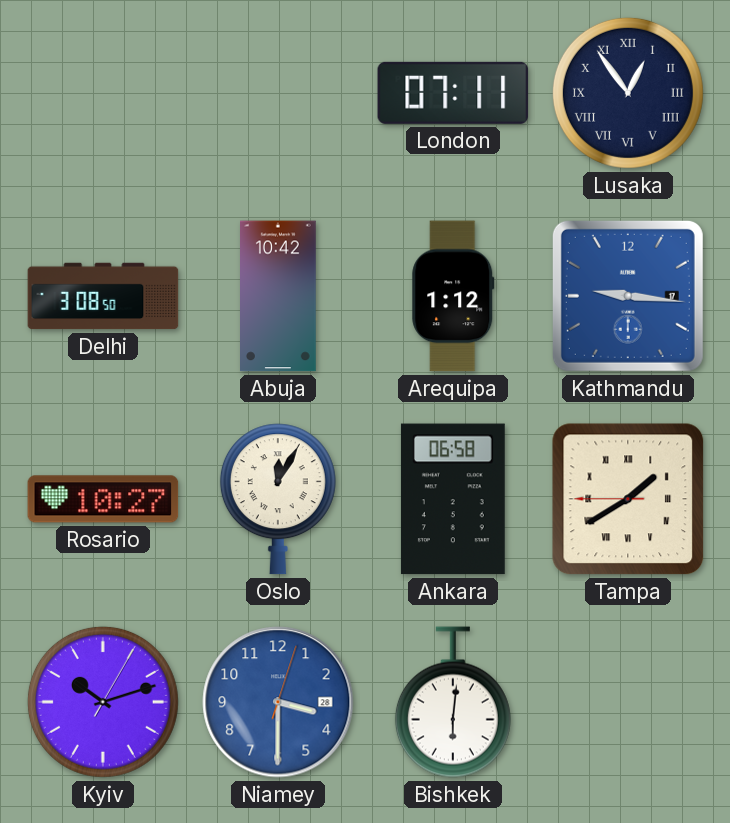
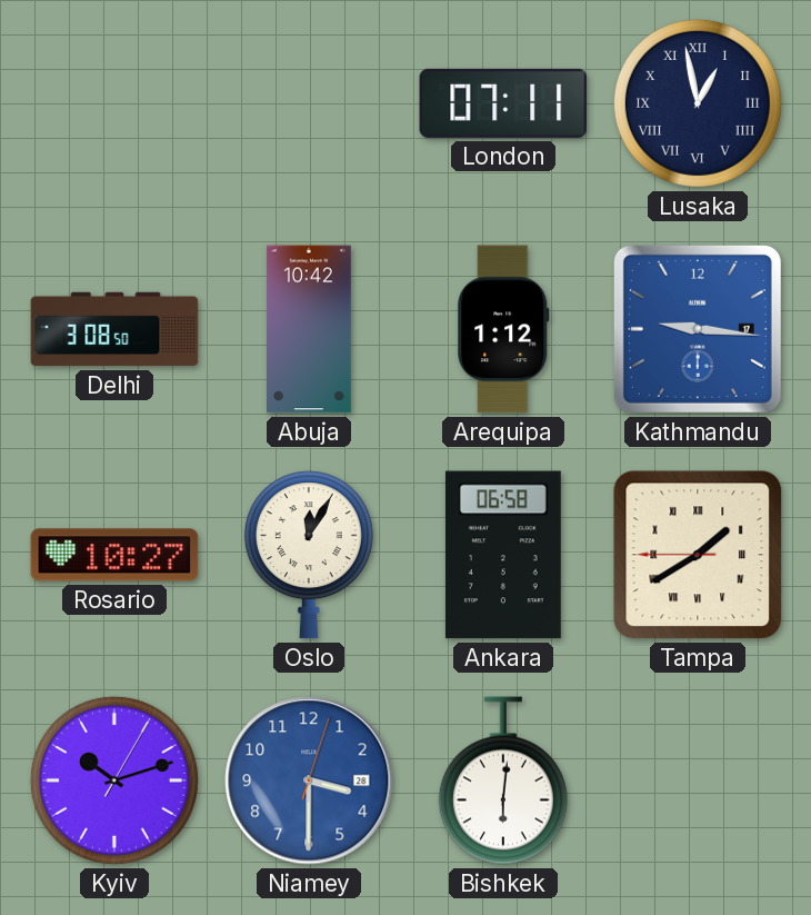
Lusaka: 12:54 -> 12:58
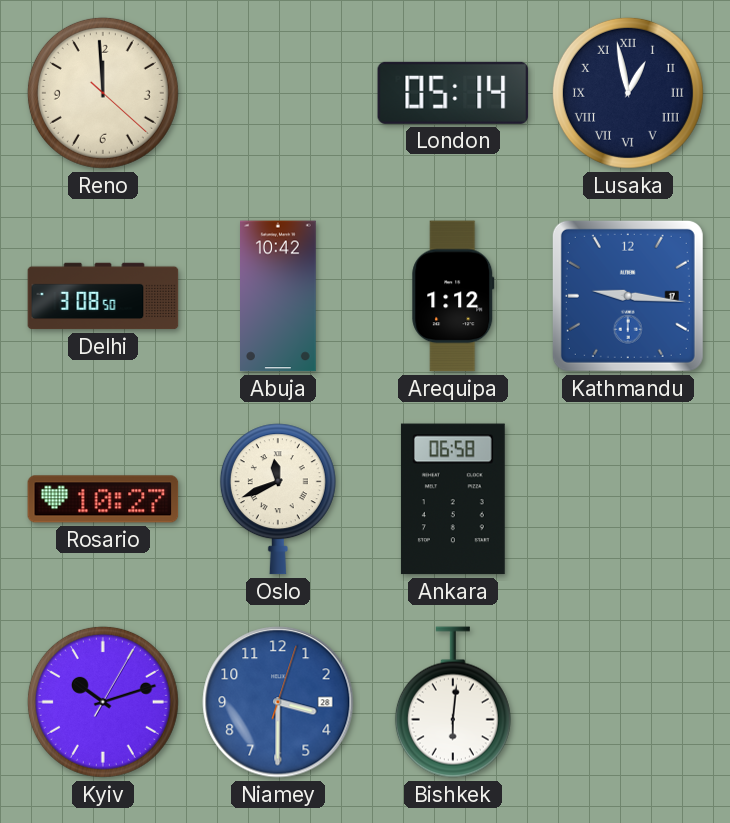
Reno: none -> 11:59
London: 07:11 -> 05:14
Oslo: 12:05 -> 11:41
Tampa: 1:39 -> none
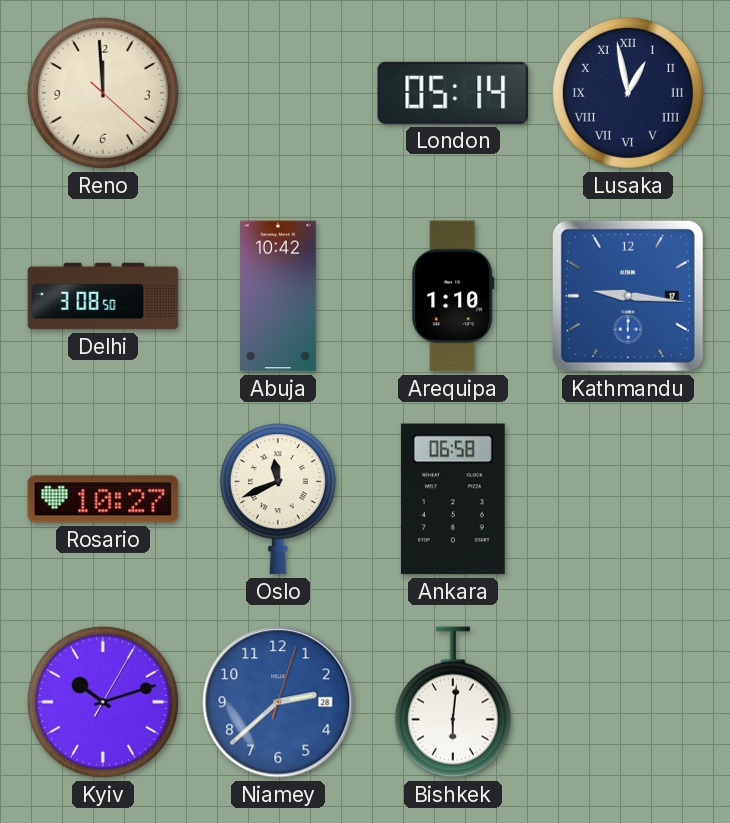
Arequipa: 1:12 -> 1:10
Niamey: 3:30 -> 2:38
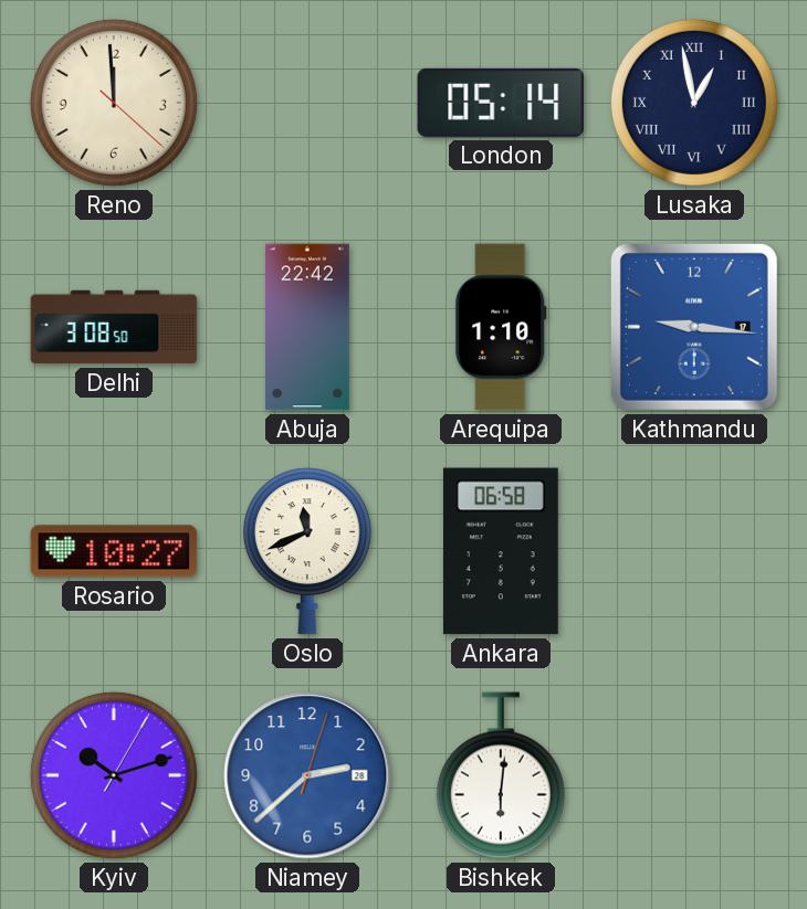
Abuja: 10:42 -> 22:42
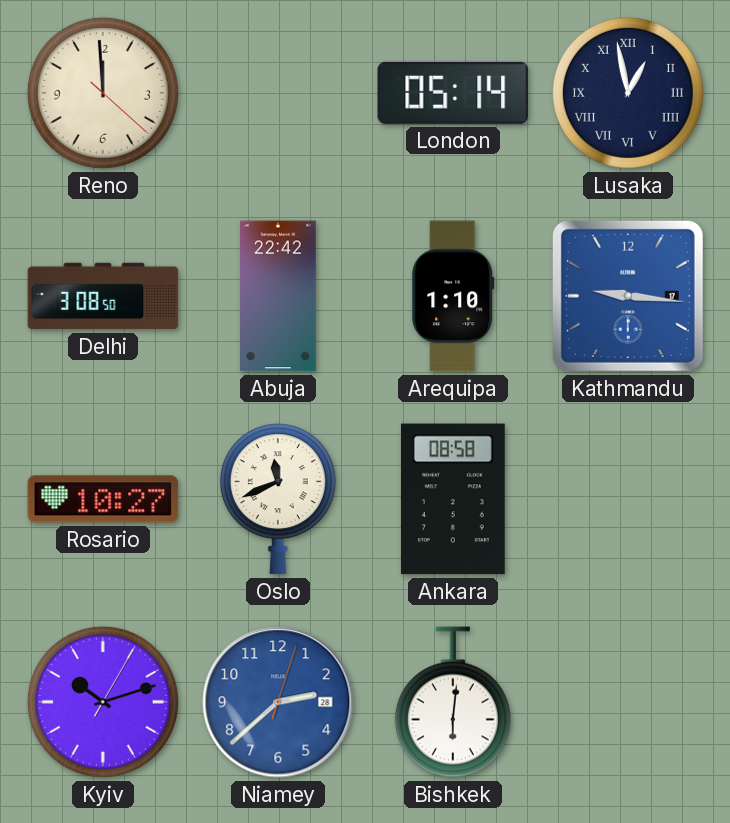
Ankara: 06:58 -> 08:58
